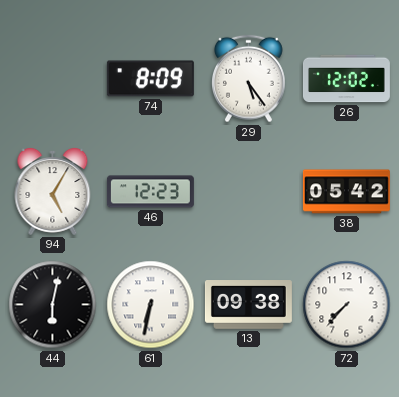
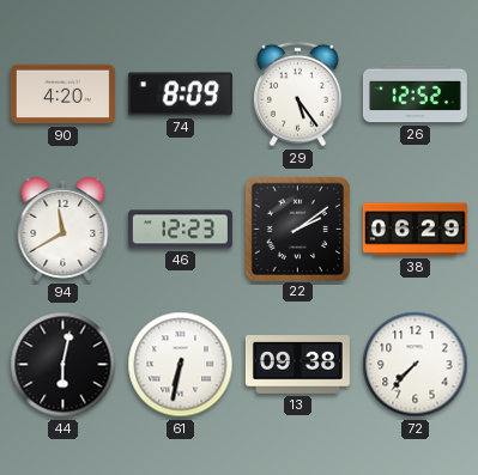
90: none -> 4:20
26: 12:02 -> 12:52
94: 5:05 -> 11:40
22: none -> 2:09
38: 05:42 -> 06:29
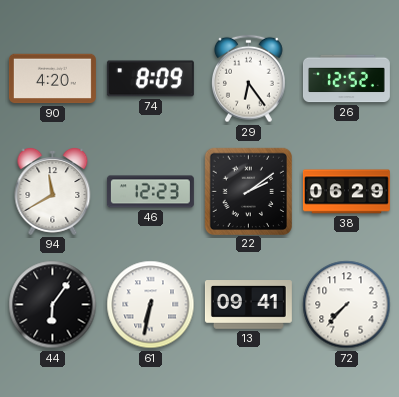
29: 5:24 -> 6:24
44: 6:02 -> 6:06
13: 09:38 -> 09:41
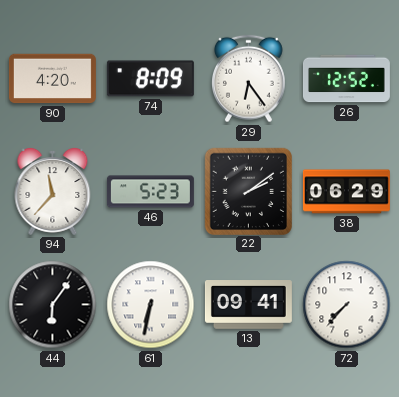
94: 11:40 -> 11:37
46: 12:23 -> 5:23
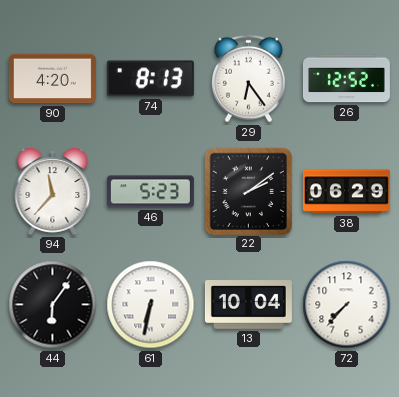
74: 8:09 -> 8:13
13: 09:41 -> 10:04
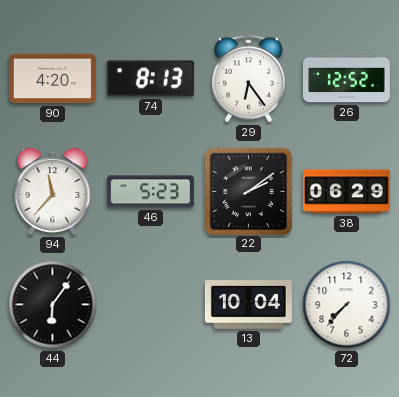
61: 6:32 -> none
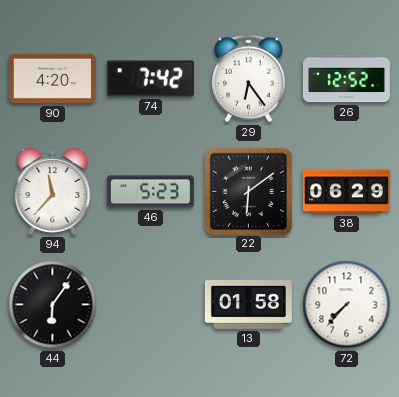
74: 8:13 -> 7:42
22: 2:09 -> 6:09
13: 10:04 -> 01:58
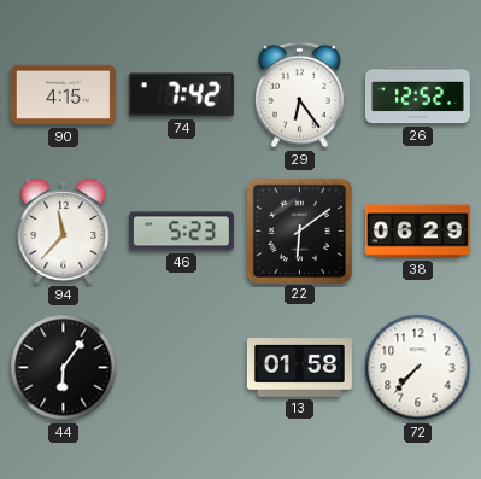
90: 4:20 -> 4:15
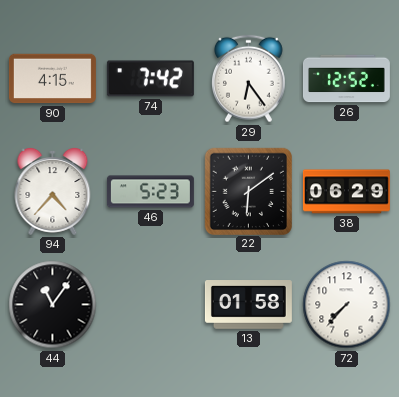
94: 11:37 -> 4:37
44: 6:06 -> 11:06
